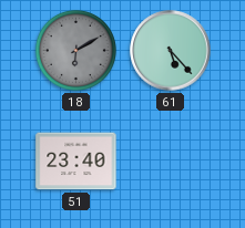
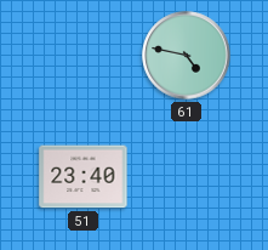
18: 6:10 -> none
61: 5:23 -> 4:47
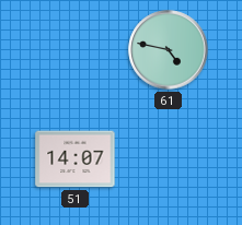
51: 23:40 -> 14:07
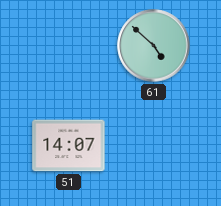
61: 4:47 -> 4:52
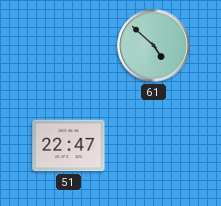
51: 14:07 -> 22:47
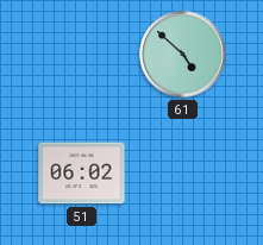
51: 22:47 -> 06:02
